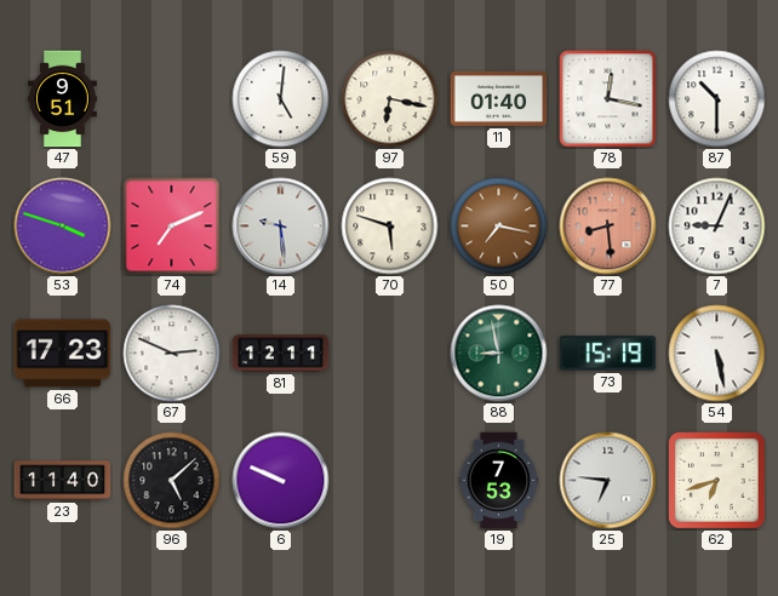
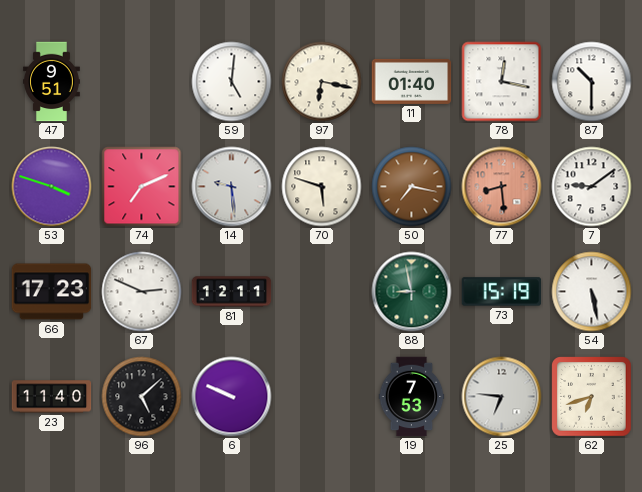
7: 9:04 -> 9:09
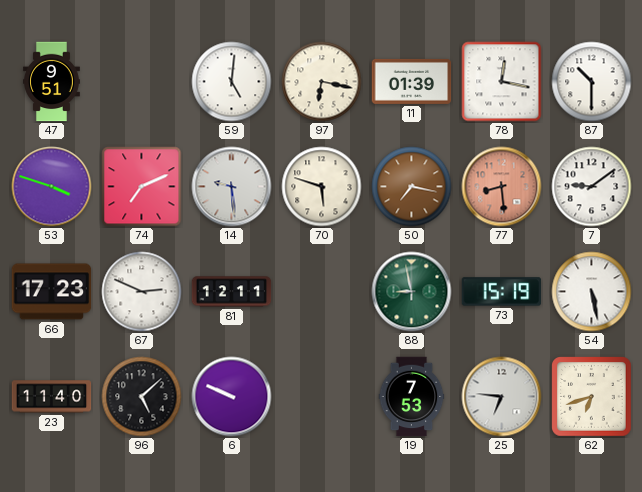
11: 01:40 -> 01:39
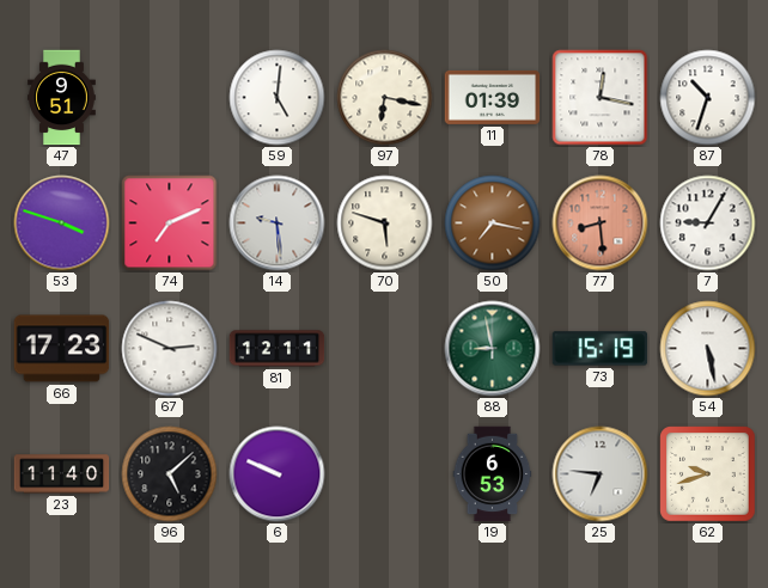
87: 10:30 -> 10:33
7: 9:09 -> 9:05
19: 7:53 -> 6:53
62: 6:42 -> 9:42
